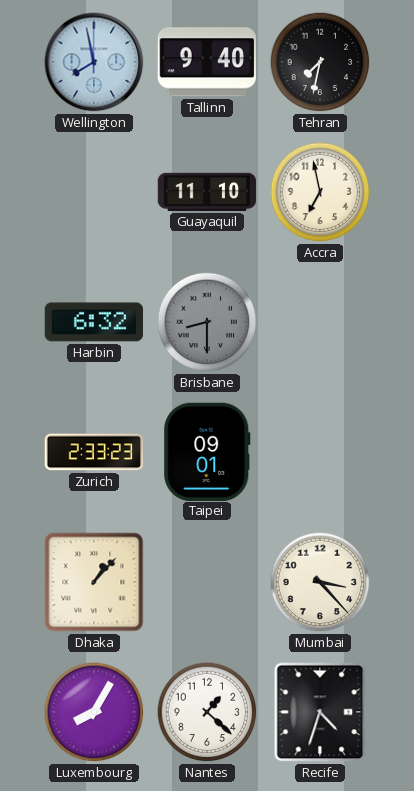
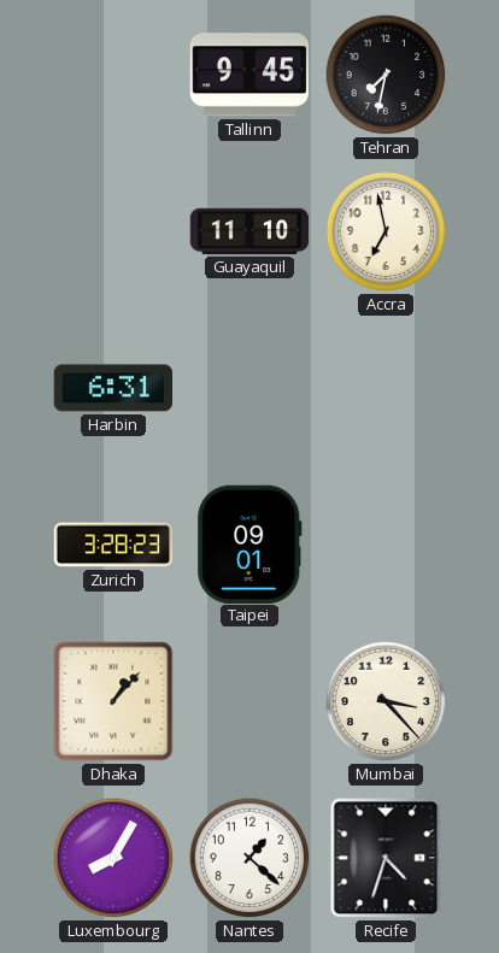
Wellington: 7:58 -> none
Tallinn: 9:40 -> 9:45
Harbin: 6:32 -> 6:31
Brisbane: 8:30 -> none
Zurich: 2:33 -> 3:28
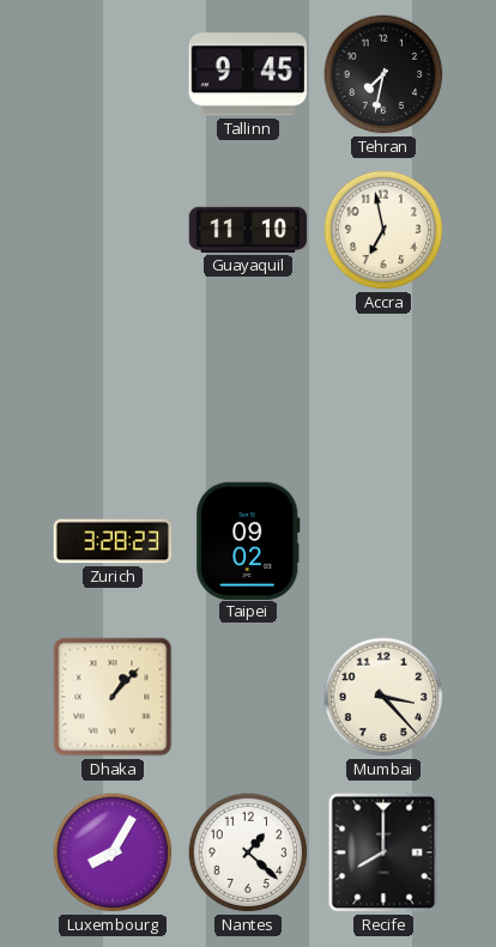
Harbin: 6:31 -> none
Taipei: 09:01 -> 09:02
Recife: 4:33 -> 8:00
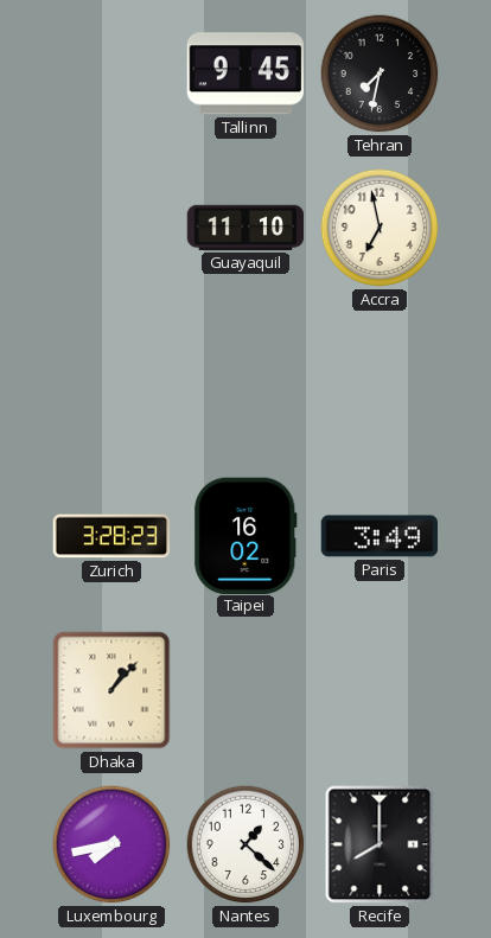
Taipei: 09:02 -> 16:02
Paris: none -> 3:49
Mumbai: 3:23 -> none
Luxembourg: 8:05 -> 7:43
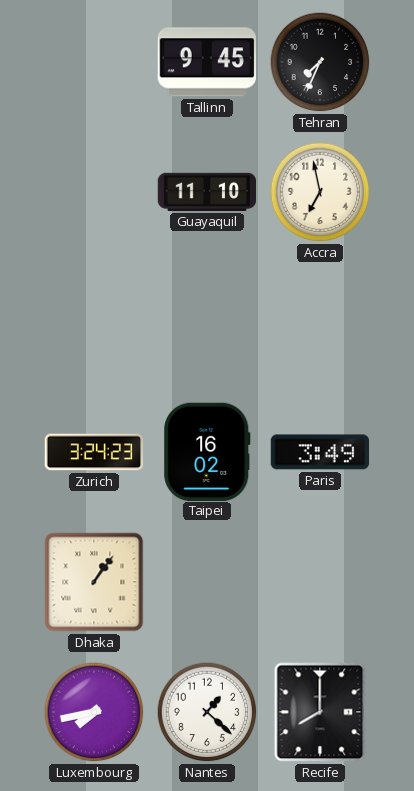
Tehran: 7:32 -> 7:34
Zurich: 3:28 -> 3:24
Dhaka: 1:07 -> 1:06
